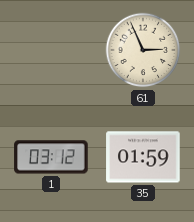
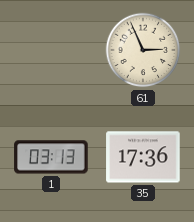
1: 03:12 -> 03:13
35: 01:59 -> 17:36
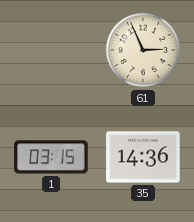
1: 03:13 -> 03:15
35: 17:36 -> 14:36
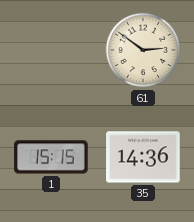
61: 2:56 -> 2:51
1: 03:15 -> 15:15
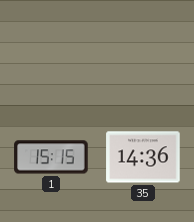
61: 2:51 -> none
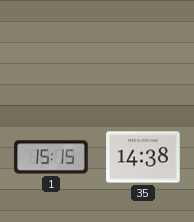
35: 14:36 -> 14:38
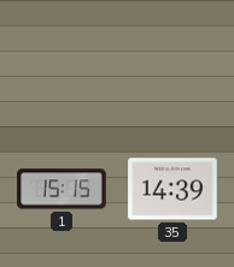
35: 14:38 -> 14:39
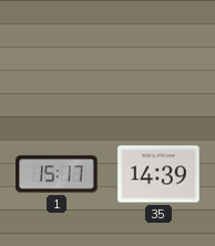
1: 15:15 -> 15:17
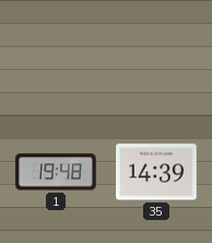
1: 15:17 -> 19:48
